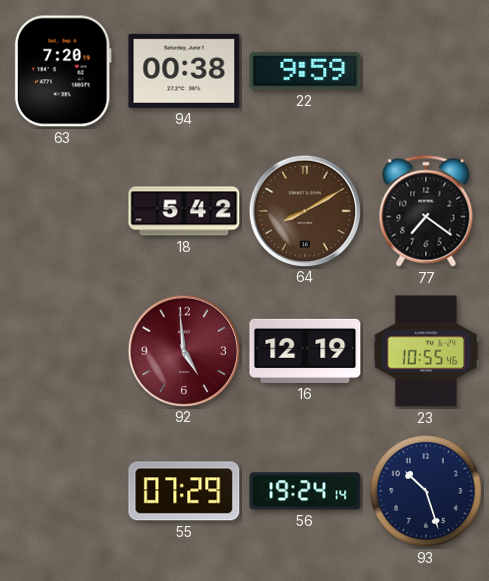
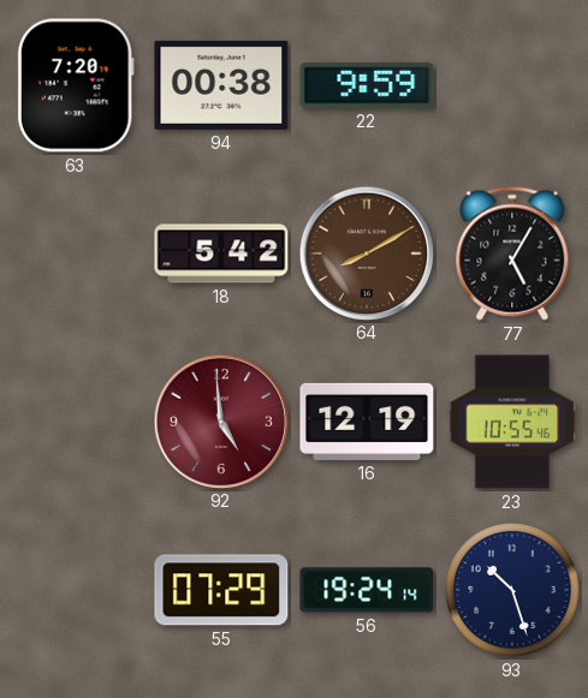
77: 7:21 -> 5:05
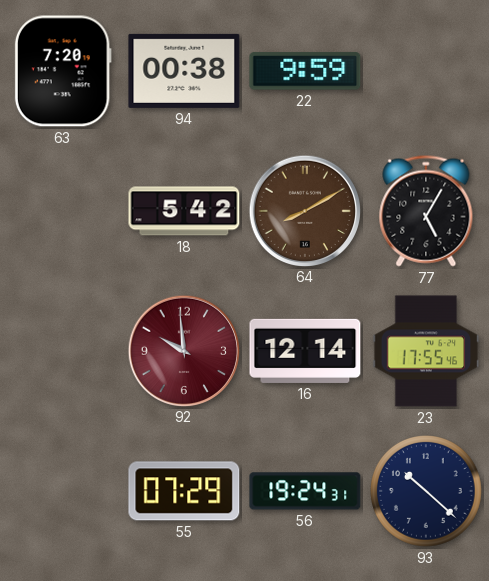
92: 4:59 -> 9:59
16: 12:19 -> 12:14
23: 10:55 -> 17:55
56: 19:24:14 -> 19:24:31
93: 10:27 -> 10:22
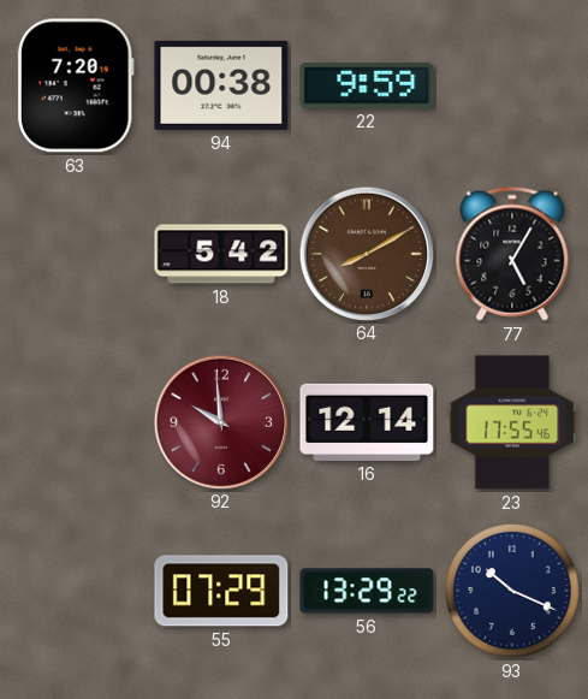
56: 19:24 -> 13:29
93: 10:22 -> 10:19
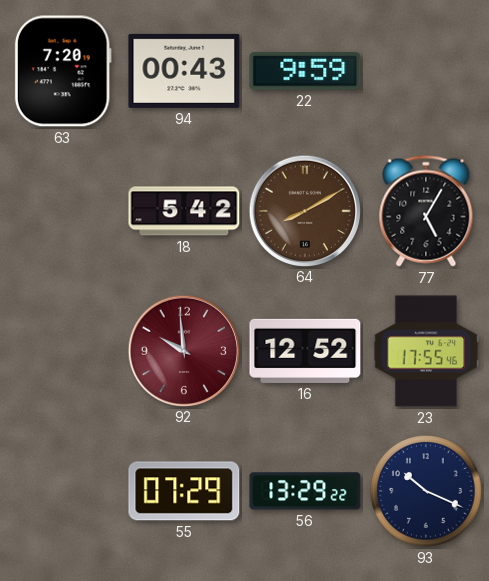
94: 00:38 -> 00:43
16: 12:14 -> 12:52
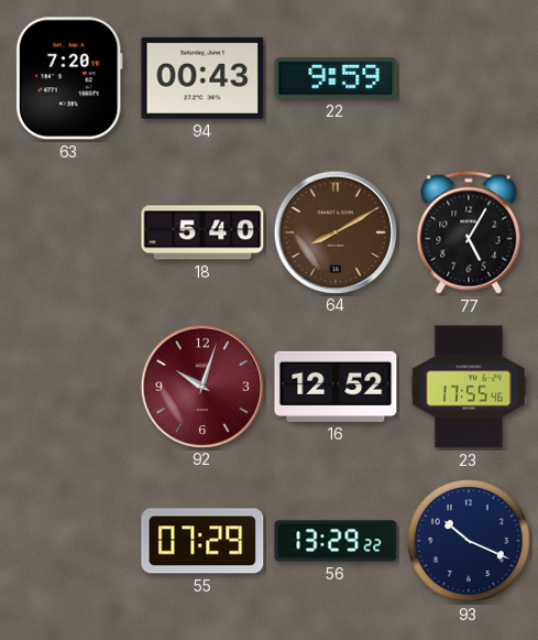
18: 5:42 -> 5:40
92: 9:59 -> 10:03
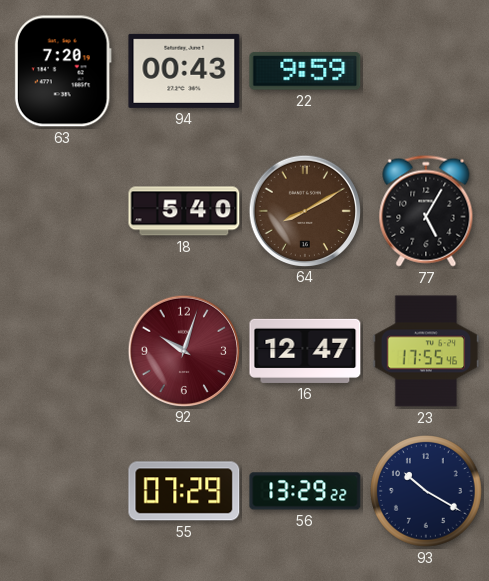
16: 12:52 -> 12:47
93: 10:19 -> 10:20
